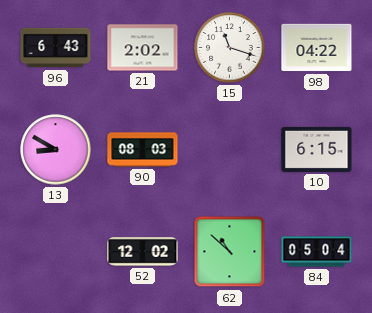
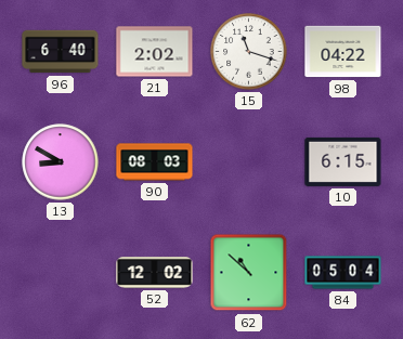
96: 6:43 -> 6:40
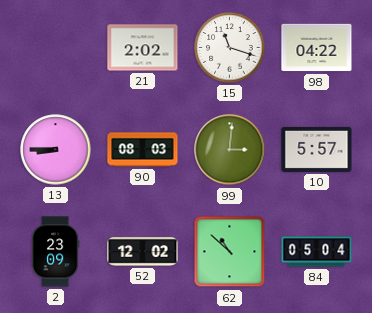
96: 6:40 -> none
13: 8:50 -> 8:45
99: none -> 3:01
10: 6:15 -> 5:57
2: none -> 23:09
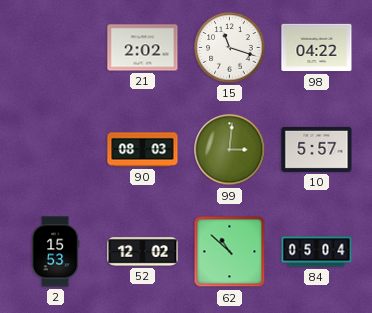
13: 8:45 -> none
2: 23:09 -> 15:53
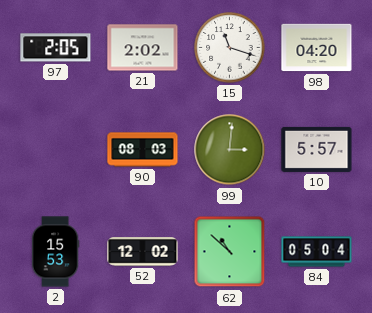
97: none -> 2:05
98: 04:22 -> 04:20
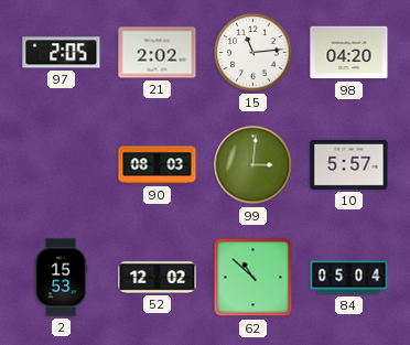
15: 11:18 -> 11:14
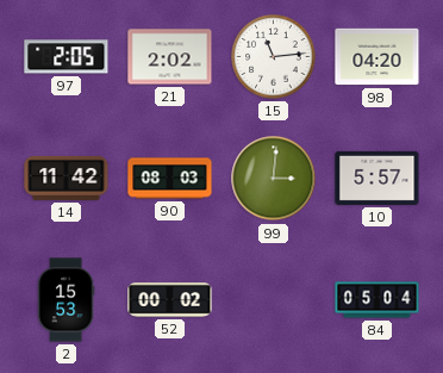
14: none -> 11:42
52: 12:02 -> 00:02
62: 10:52 -> none
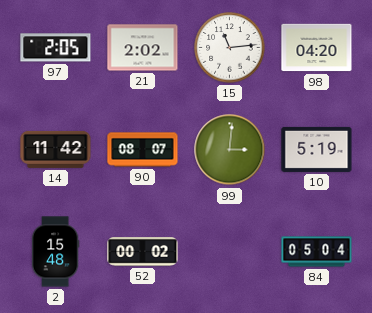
90: 08:03 -> 08:07
10: 5:57 -> 5:19
2: 15:53 -> 15:48
